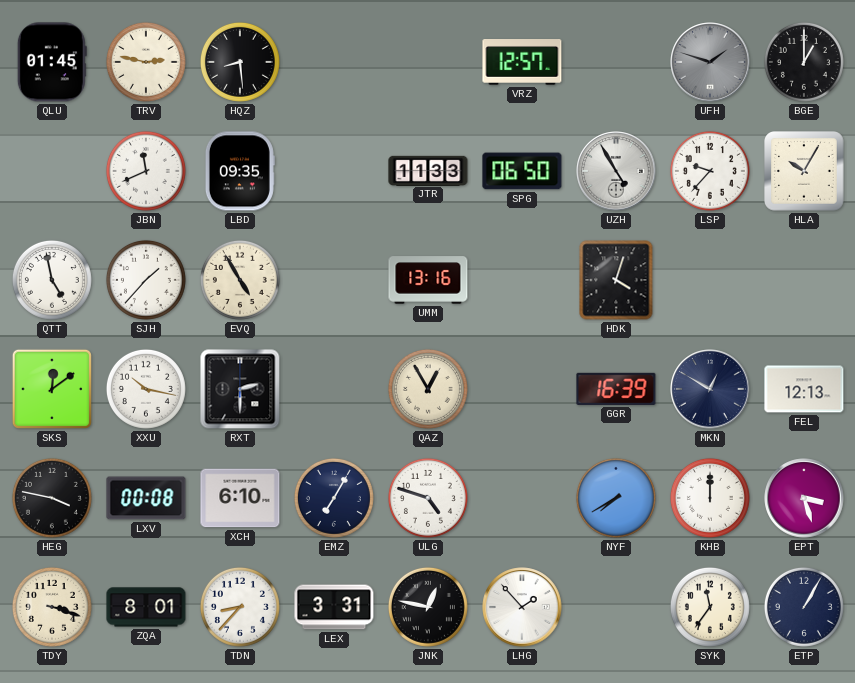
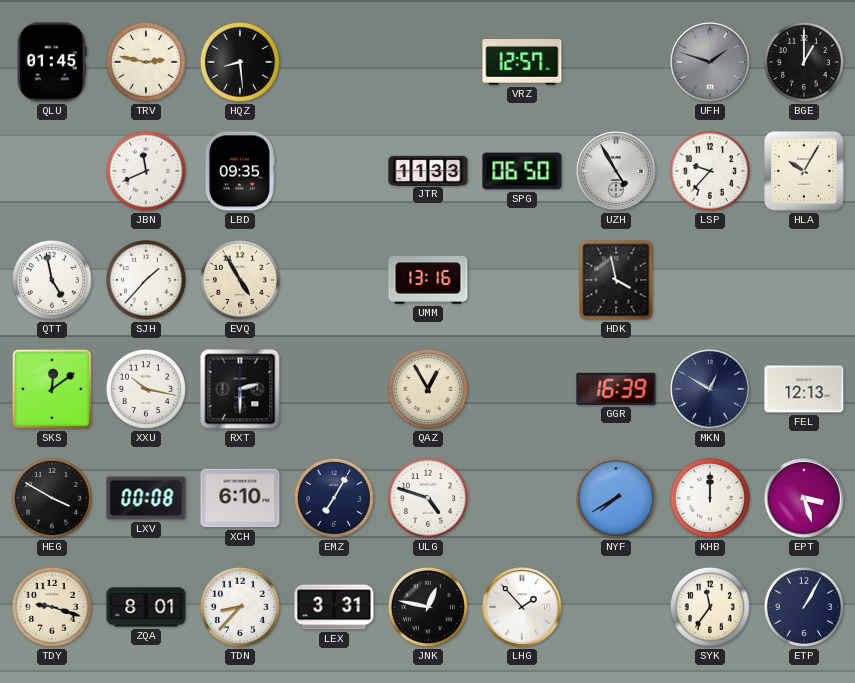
HDK: 4:03 -> 3:58
HEG: 3:47 -> 3:50
TDY: 3:18 -> 9:18
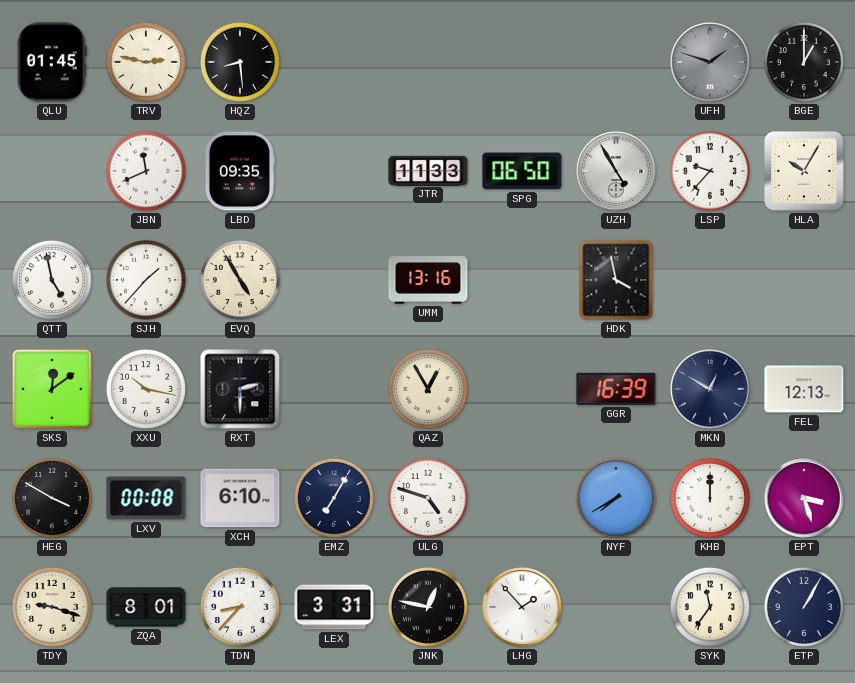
VRZ: 12:57 -> none
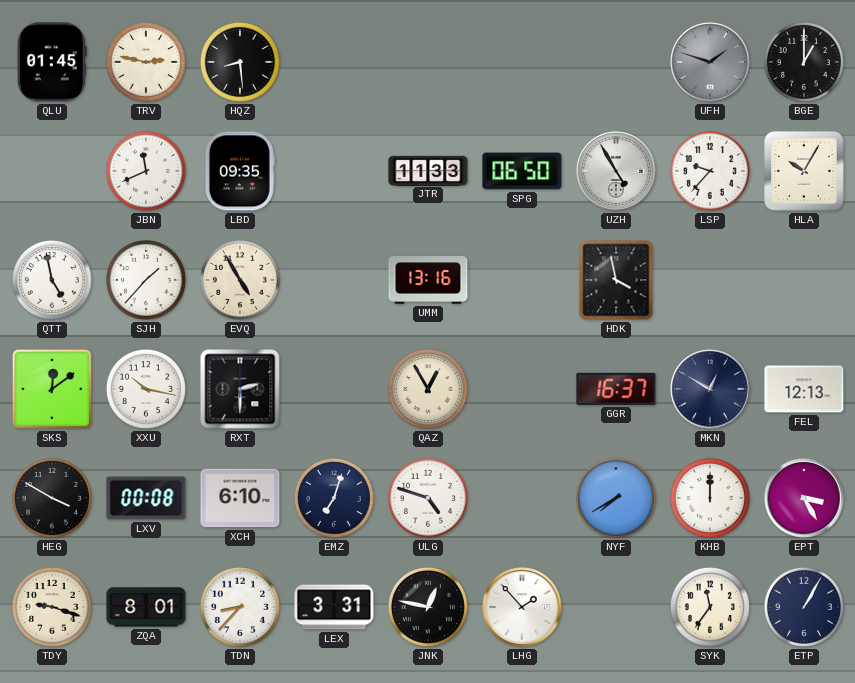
GGR: 16:39 -> 16:37
EMZ: 7:05 -> 7:03
EPT: 3:27 -> 3:25
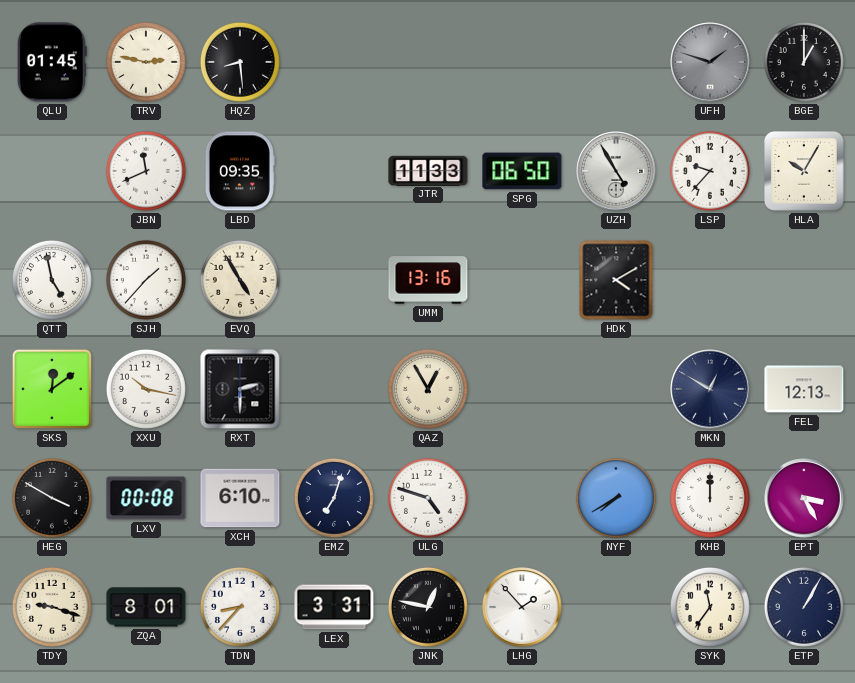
HDK: 3:58 -> 4:10
GGR: 16:37 -> none
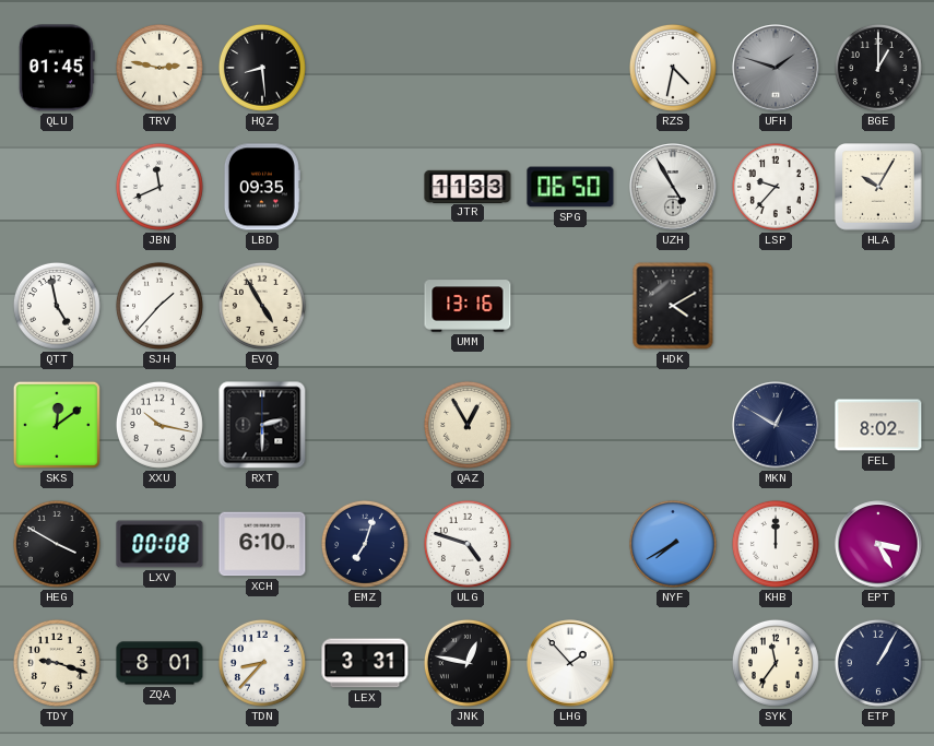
RZS: none -> 4:32
FEL: 12:13 -> 8:02
